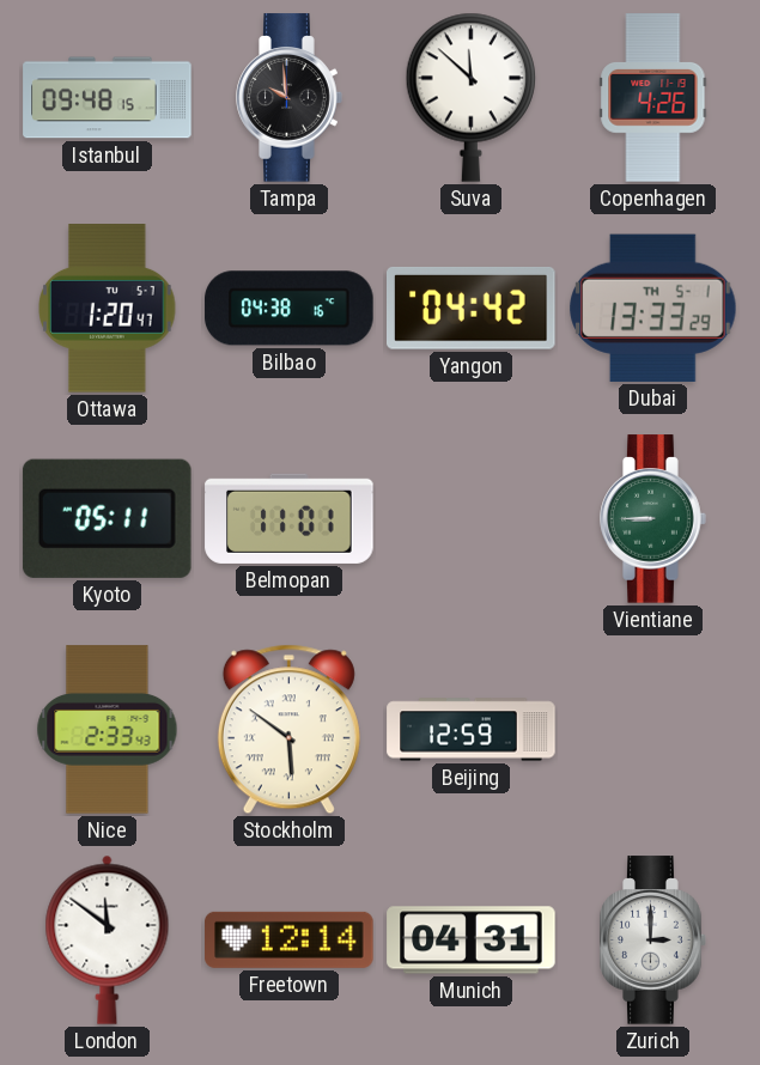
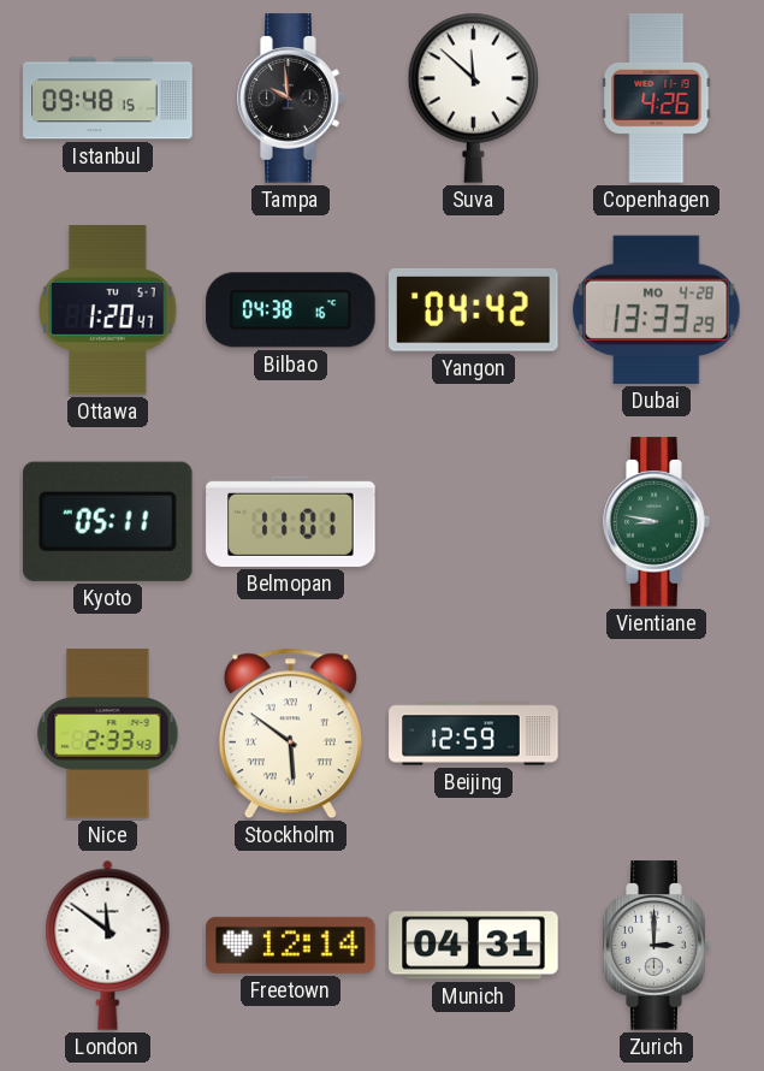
Dubai date: TH 5-1 -> MO 4-28
Vientiane: 8:45 -> 8:47
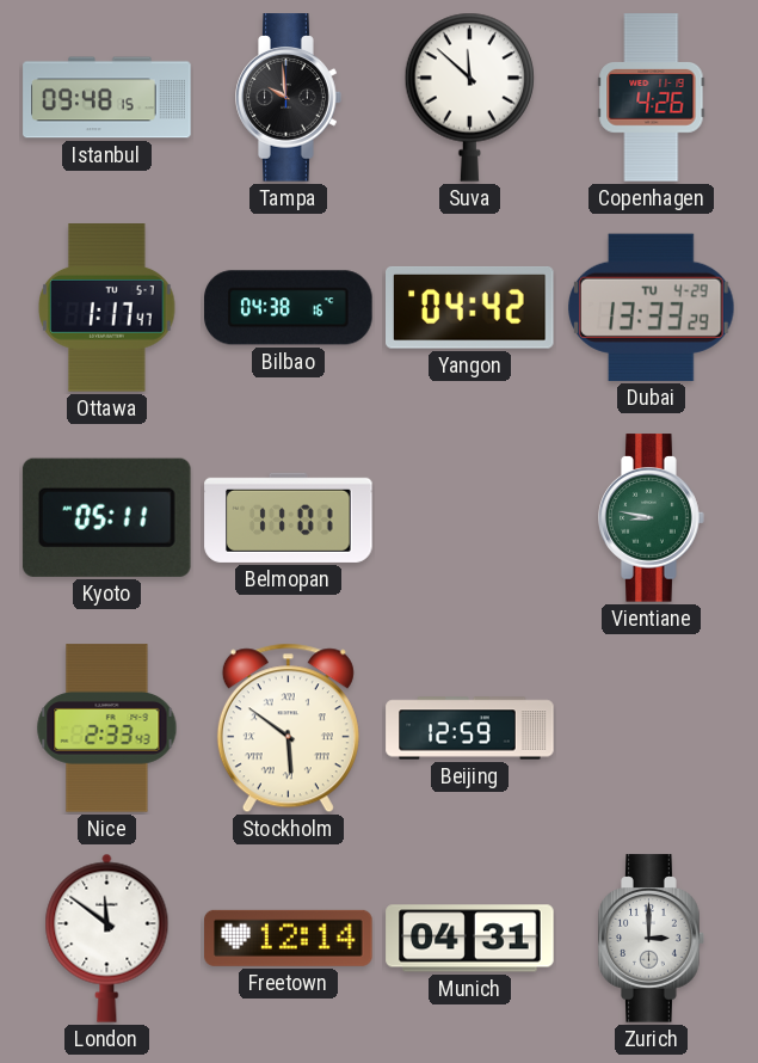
Ottawa: 1:20 -> 1:17
Dubai date: MO 4-28 -> TU 4-29
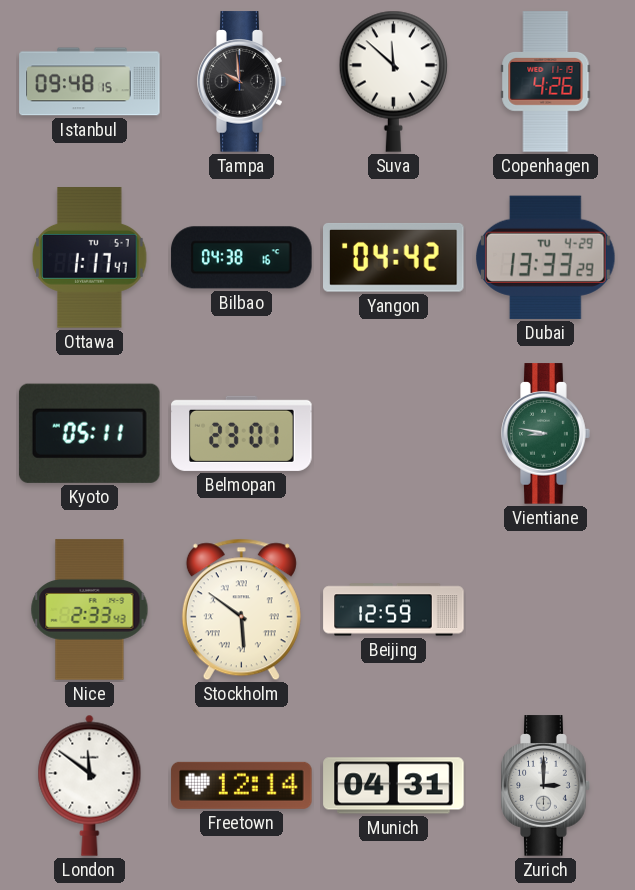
Belmopan: 11:01 -> 23:01
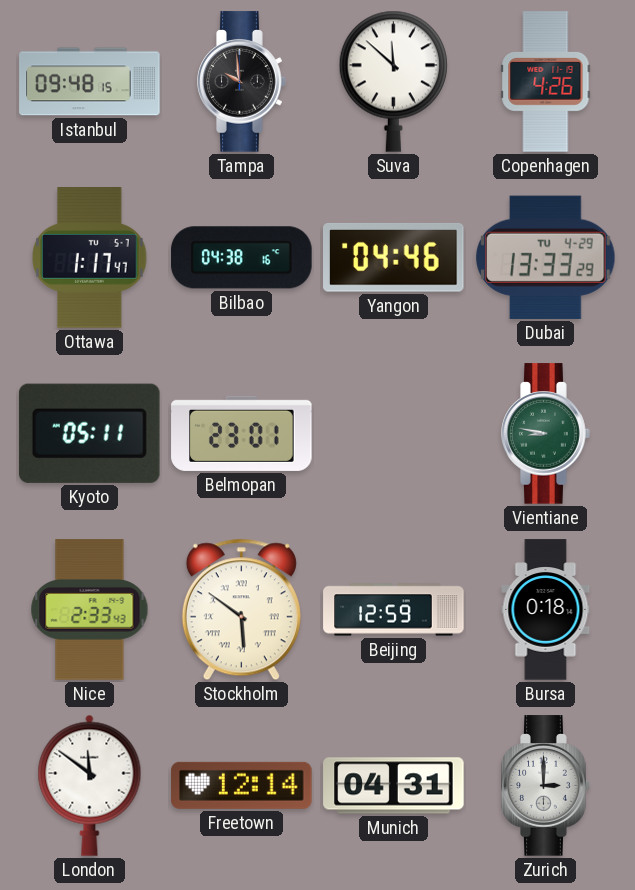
Yangon: 04:42 -> 04:46
Bursa: none -> 0:18
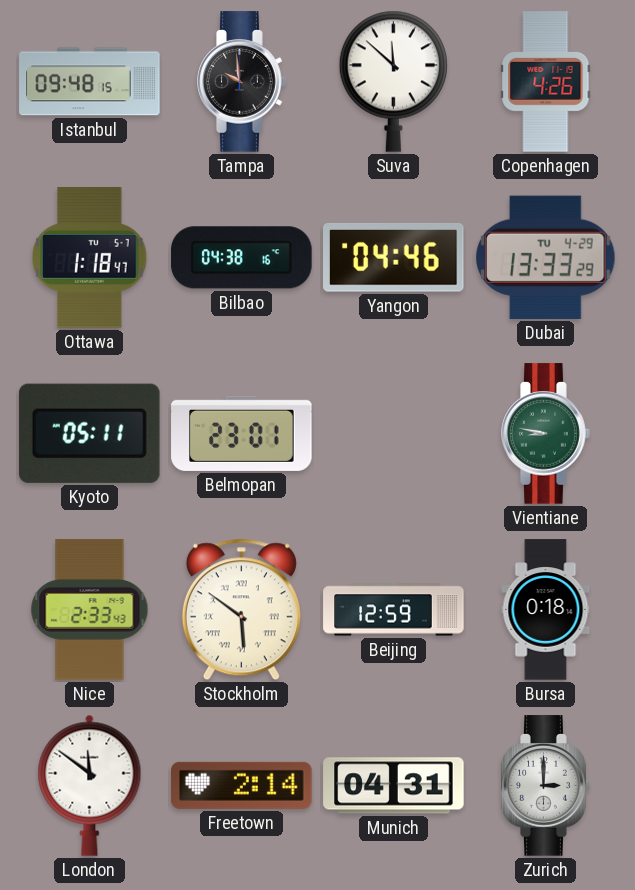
Ottawa: 1:17 -> 1:18
Freetown: 12:14 -> 2:14
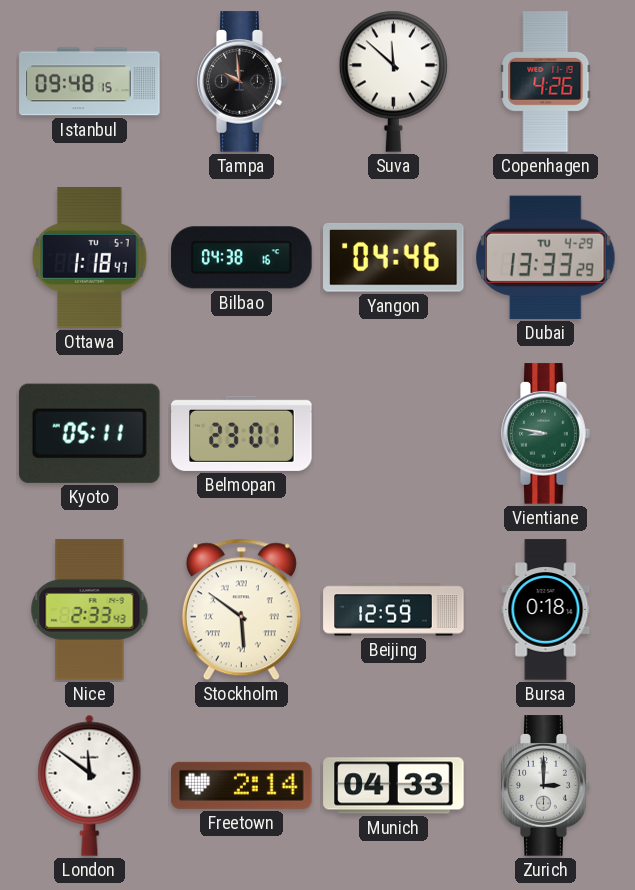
Munich: 04:31 -> 04:33
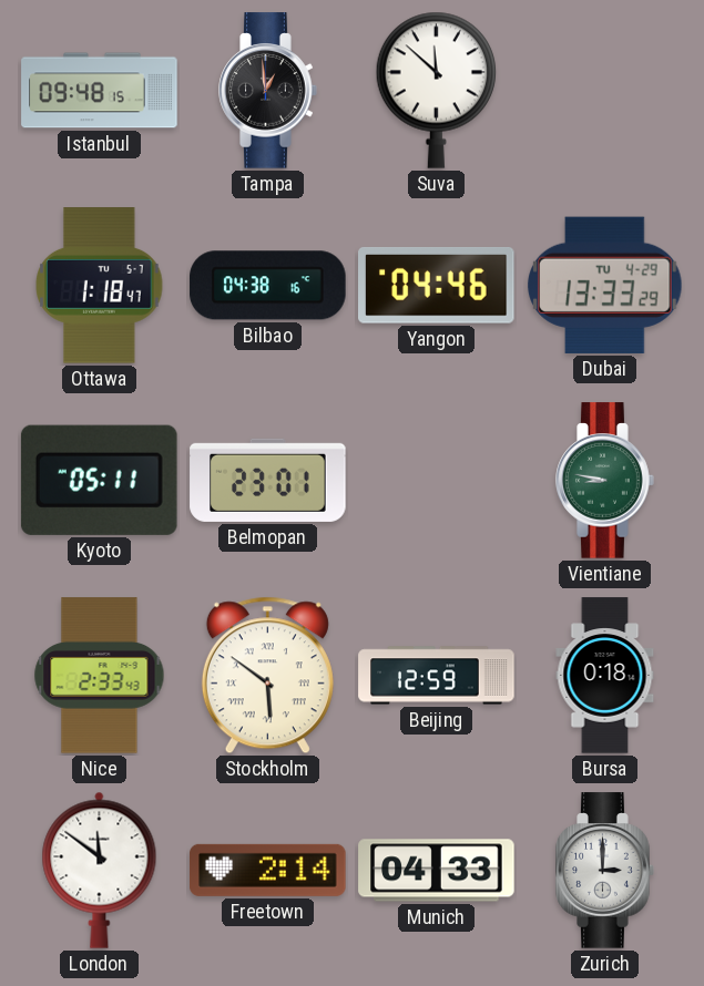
Tampa: 9:59 -> 12:59
Copenhagen: 4:26 -> none
